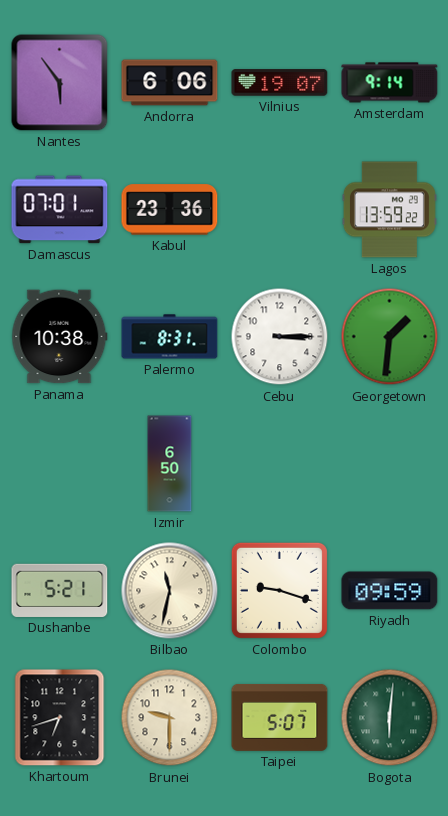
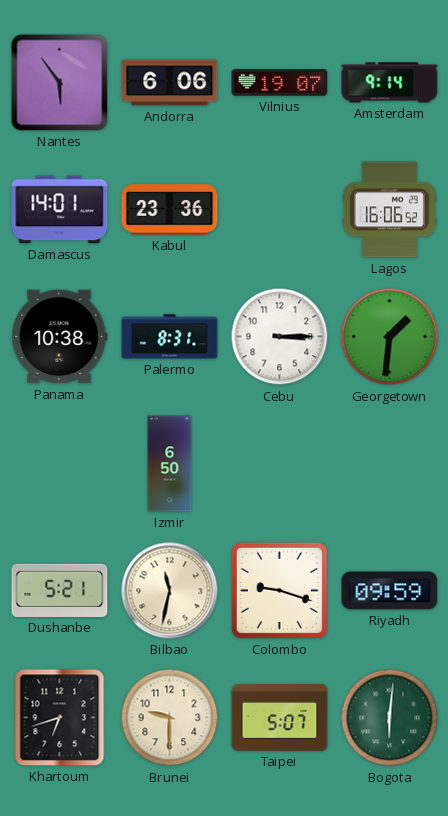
Damascus: 07:01 -> 14:01
Lagos: 13:59 -> 16:06
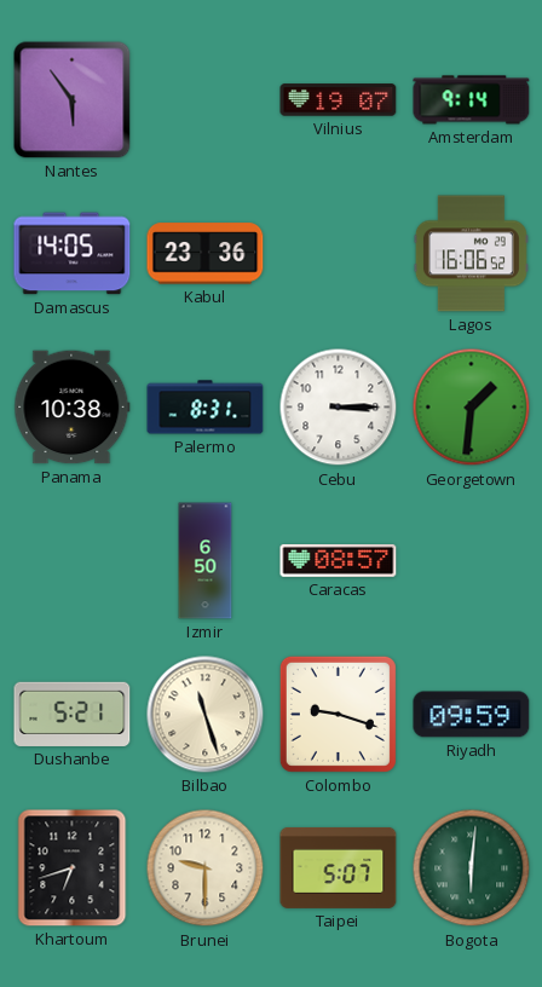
Andorra: 6:06 -> none
Damascus: 14:01 -> 14:05
Caracas: none -> 08:57
Bilbao: 11:32 -> 11:27
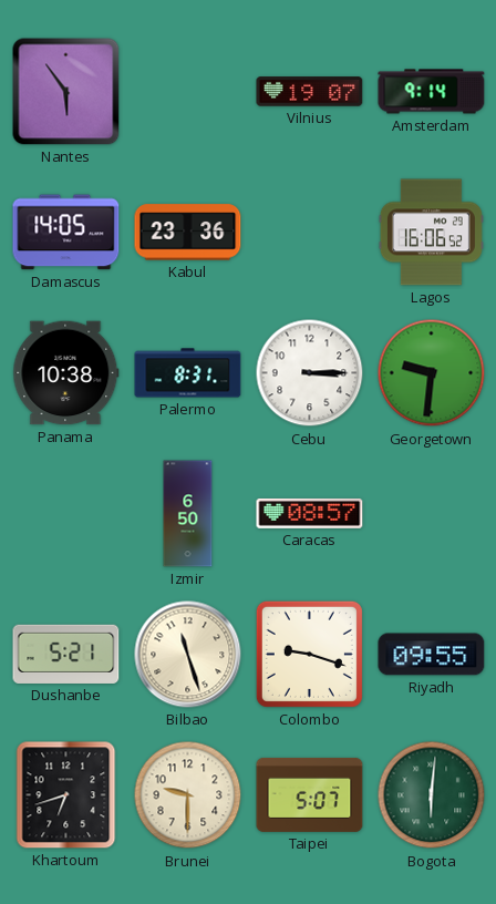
Georgetown: 1:31 -> 9:31
Riyadh: 09:59 -> 09:55
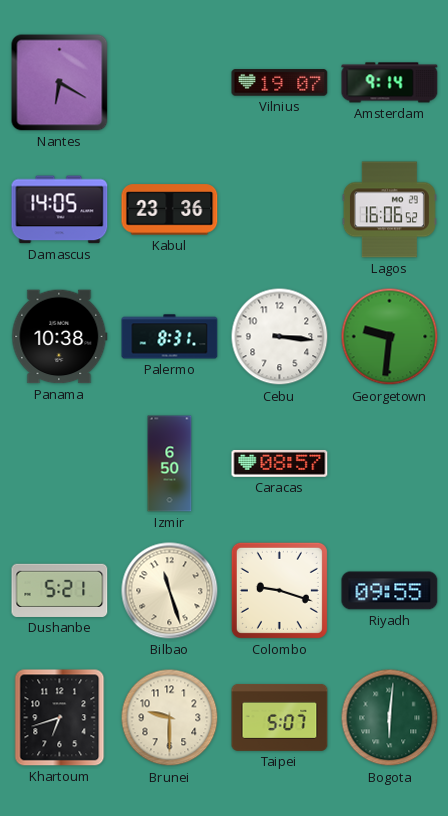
Nantes: 5:54 -> 6:20
Cebu: 3:15 -> 3:16
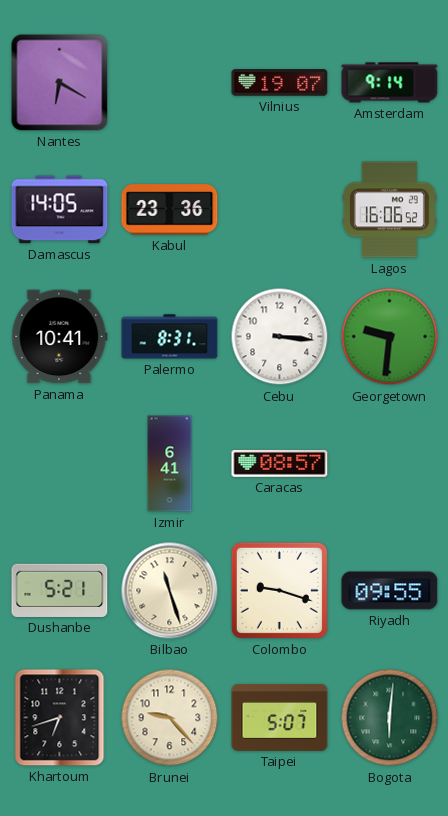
Panama: 10:38 -> 10:41
Izmir: 6:50 -> 6:41
Brunei: 9:30 -> 9:23
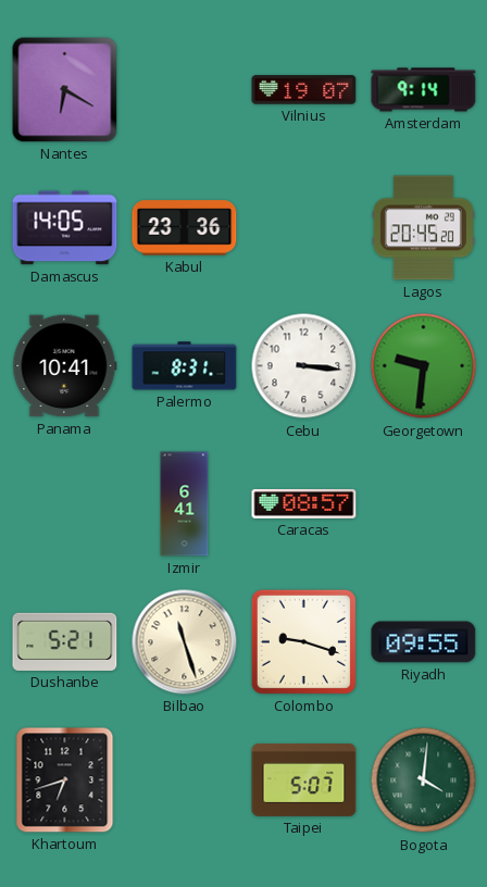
Lagos: 16:06 -> 20:45
Brunei: 9:23 -> none
Bogota: 6:01 -> 4:01
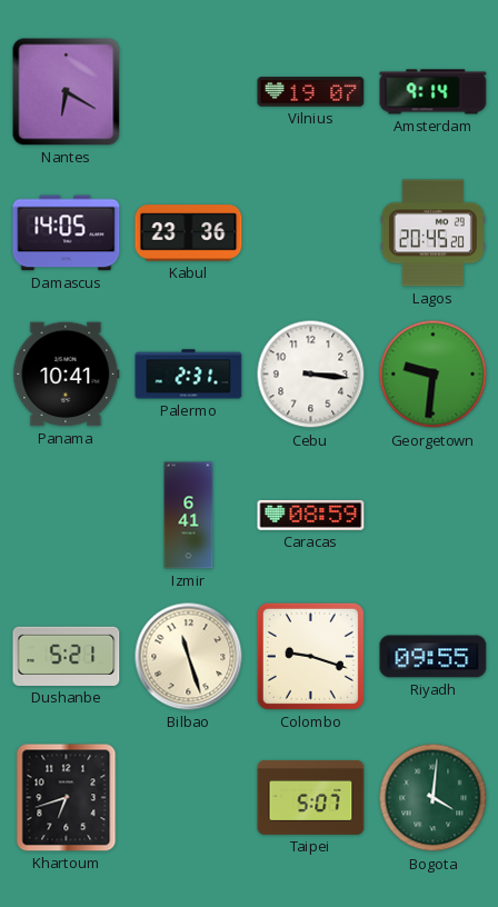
Palermo: 8:31 -> 2:31
Caracas: 08:57 -> 08:59
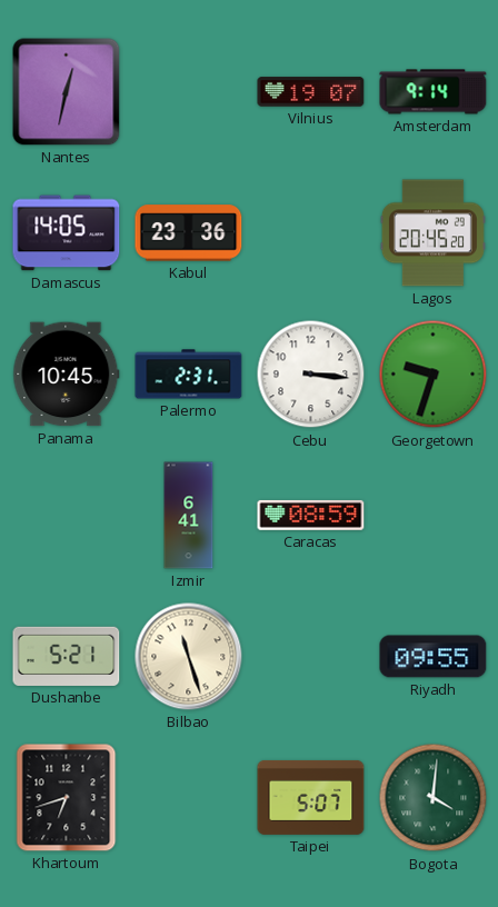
Nantes: 6:20 -> 12:32
Panama: 10:41 -> 10:45
Georgetown: 9:31 -> 9:33
Colombo: 9:18 -> none
